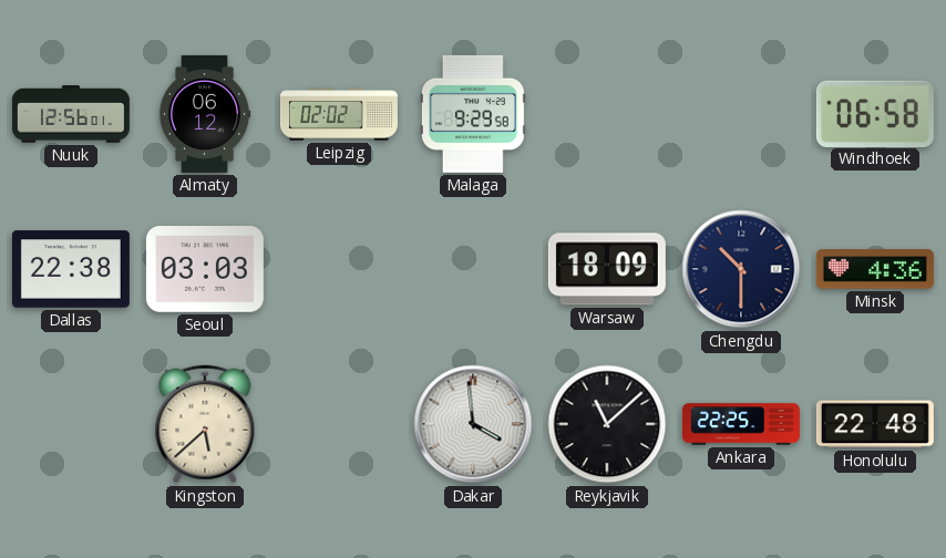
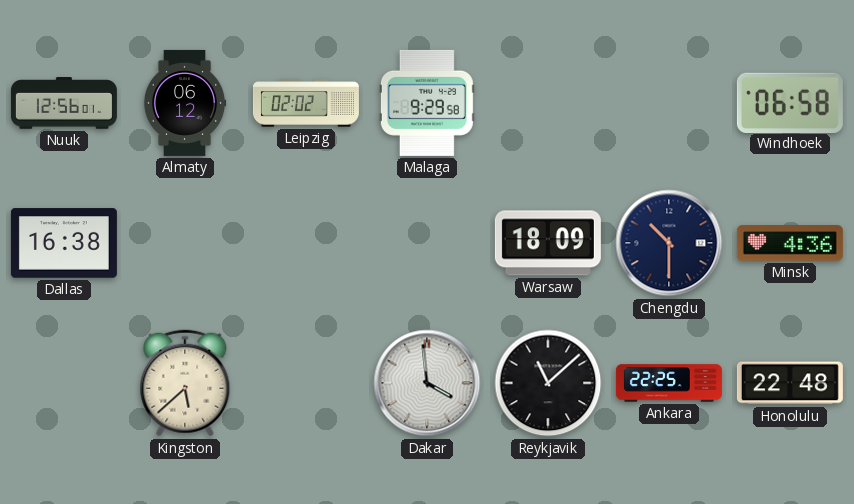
Dallas: 22:38 -> 16:38
Seoul: 03:03 -> none
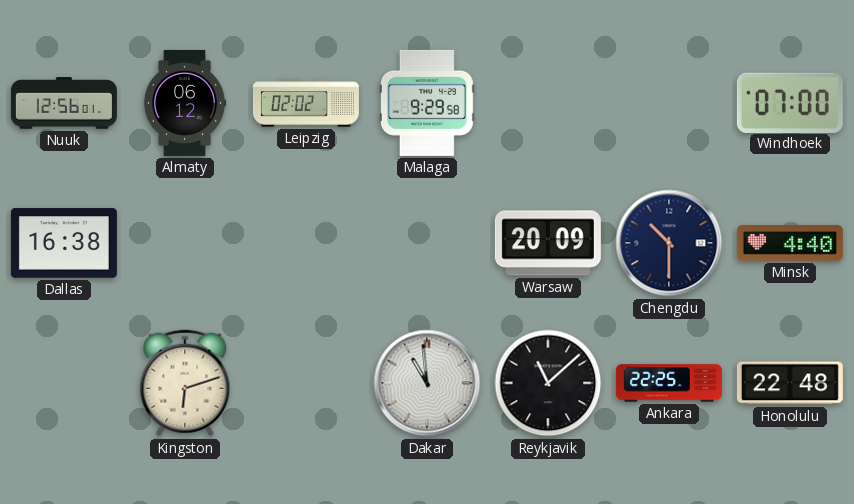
Windhoek: 06:58 -> 07:00
Warsaw: 18:09 -> 20:09
Minsk: 4:36 -> 4:40
Kingston: 5:38 -> 6:12
Dakar: 3:59 -> 10:59
